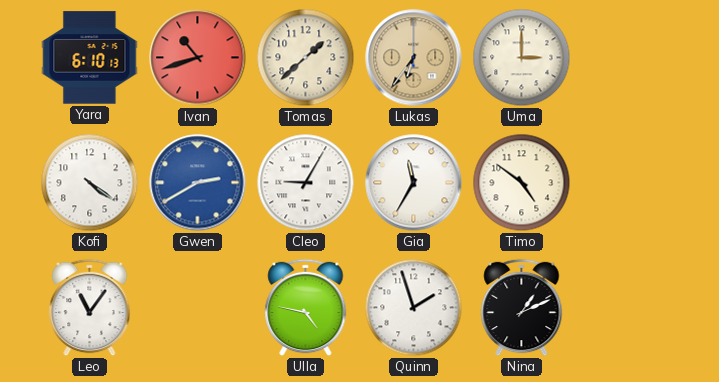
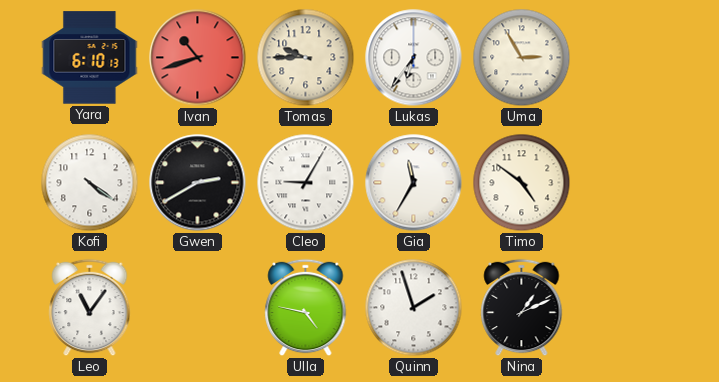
Tomas: 1:38 -> 9:45
Lukas dial: champagne -> white
Uma: 3:00 -> 2:55
Gwen dial: blue -> black
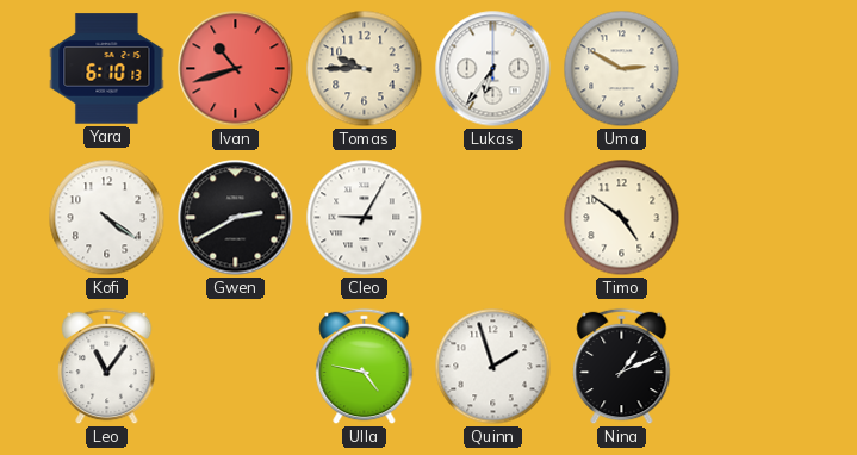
Uma: 2:55 -> 2:50
Gia: 11:35 -> none
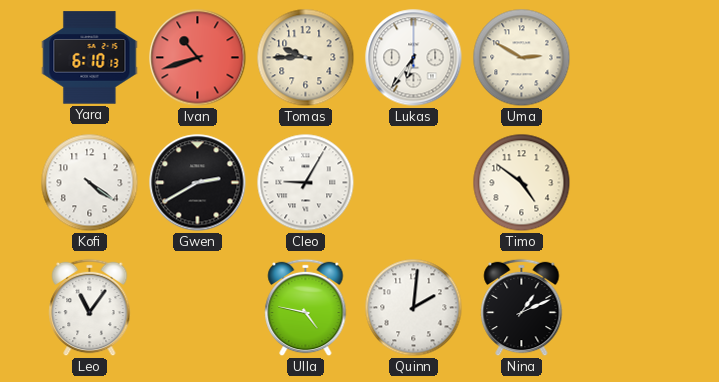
Quinn: 1:57 -> 2:01
